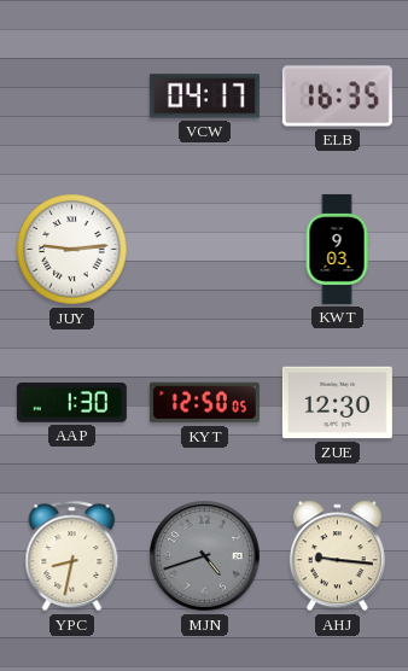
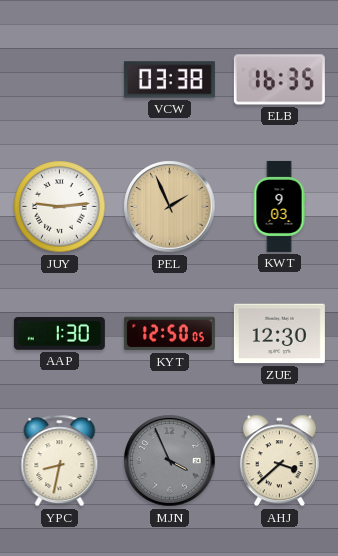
VCW: 04:17 -> 03:38
PEL: none -> 1:56
MJN: 4:42 -> 3:56
AHJ: 9:16 -> 3:38
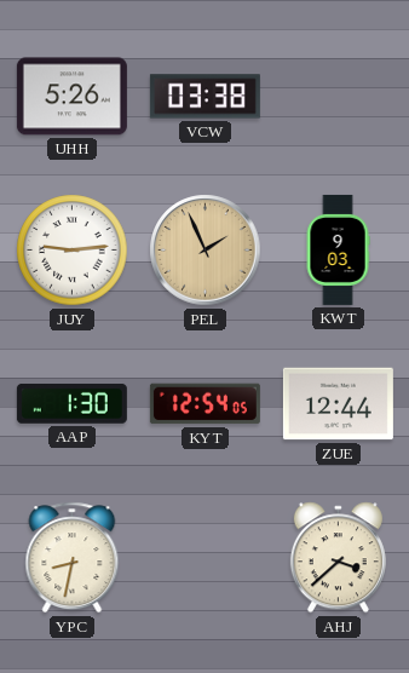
UHH: none -> 5:26
ELB: 16:35 -> none
KYT: 12:50 -> 12:54
ZUE: 12:30 -> 12:44
MJN: 3:56 -> none
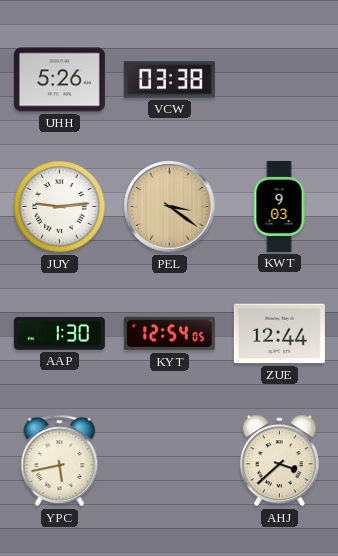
PEL: 1:56 -> 3:21
YPC: 8:32 -> 5:43
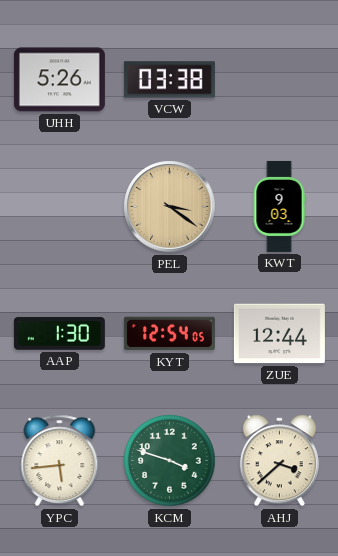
JUY: 9:14 -> none
YPC: 5:43 -> 5:44
KCM: none -> 3:48
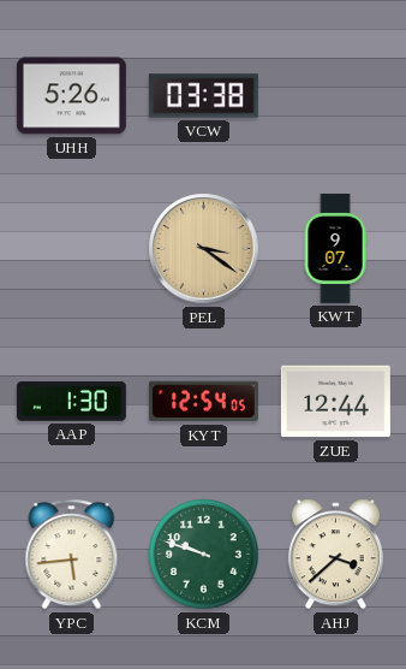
KWT: 9:03 -> 9:07
KCM: 3:48 -> 9:48
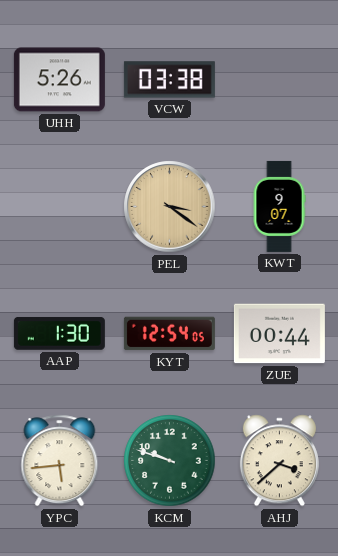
ZUE: 12:44 -> 00:44
